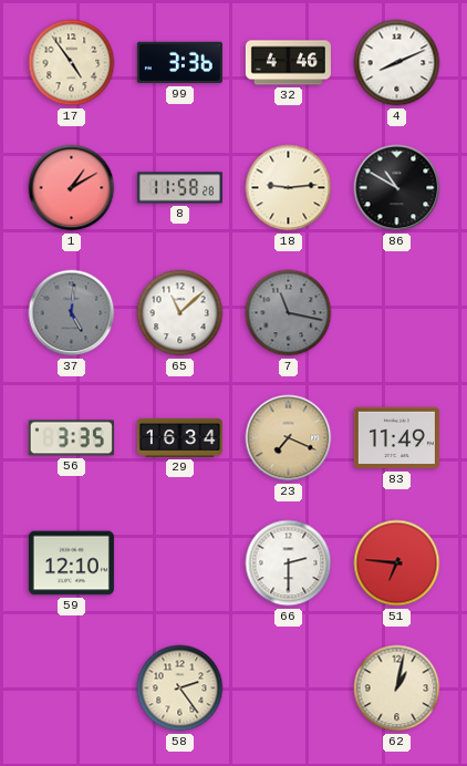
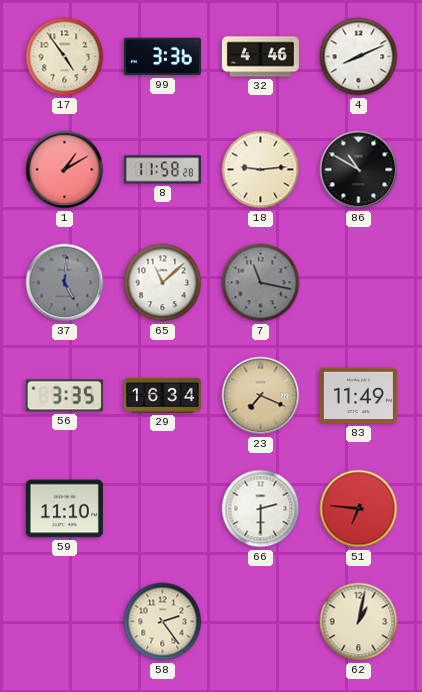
59: 12:10 -> 11:10
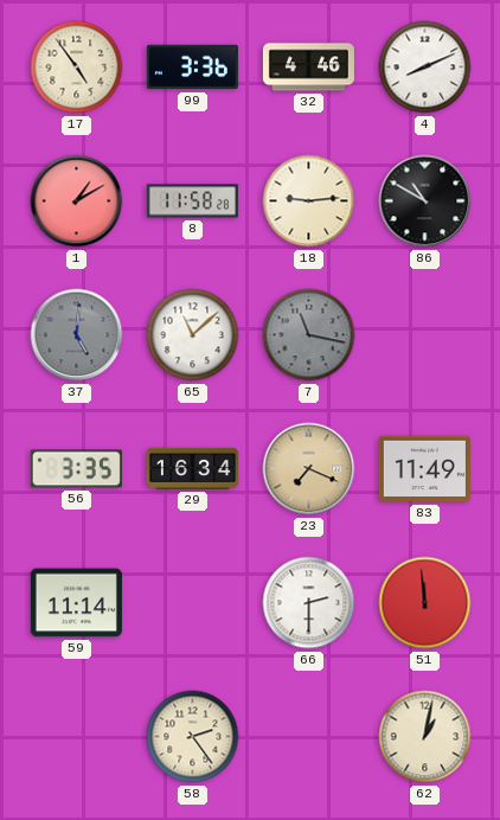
59: 11:10 -> 11:14
51: 6:46 -> 11:59
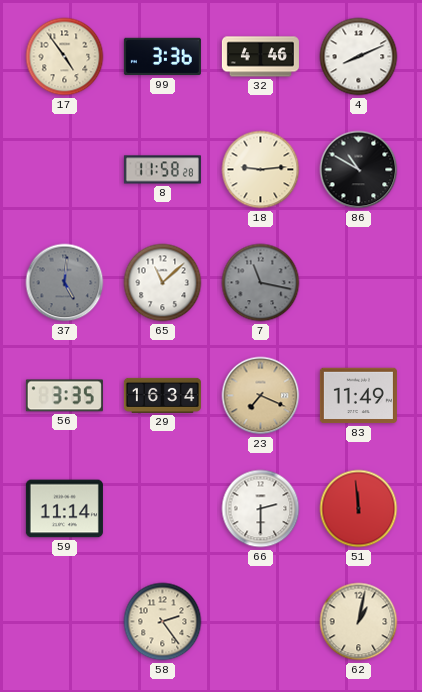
1: 1:10 -> none
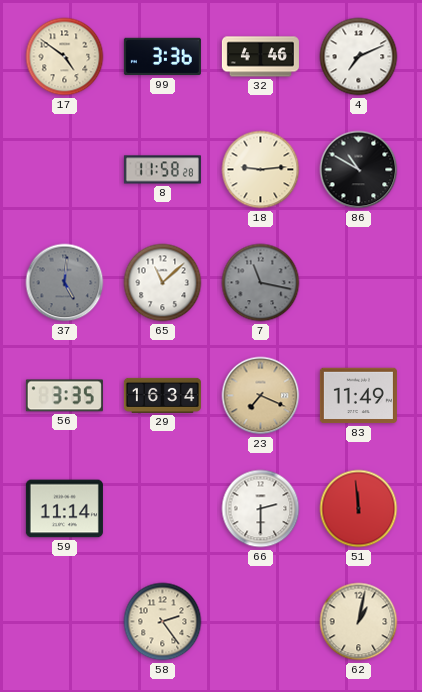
17: 4:54 -> 4:51
4: 8:11 -> 7:11
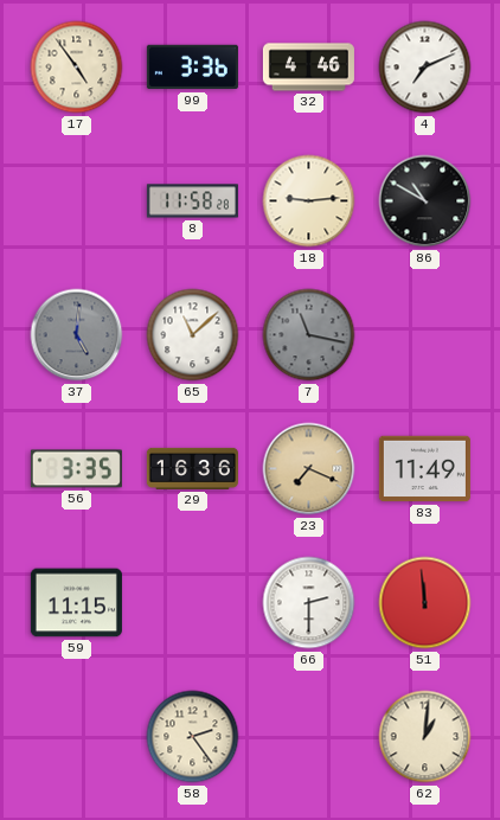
17: 4:51 -> 4:54
29: 16:34 -> 16:36
59: 11:14 -> 11:15
62: 1:02 -> 1:01
